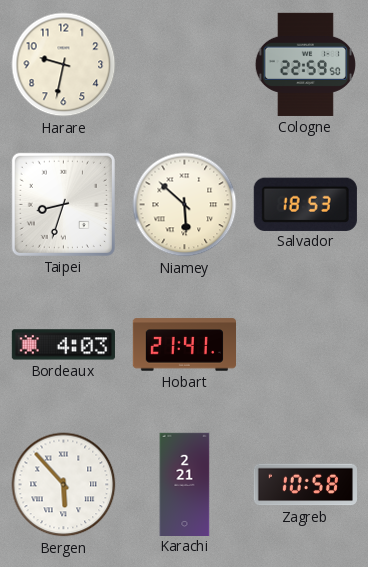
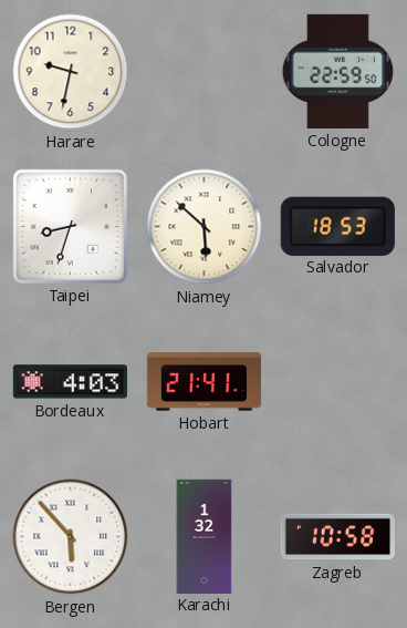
Karachi: 2:21 -> 1:32
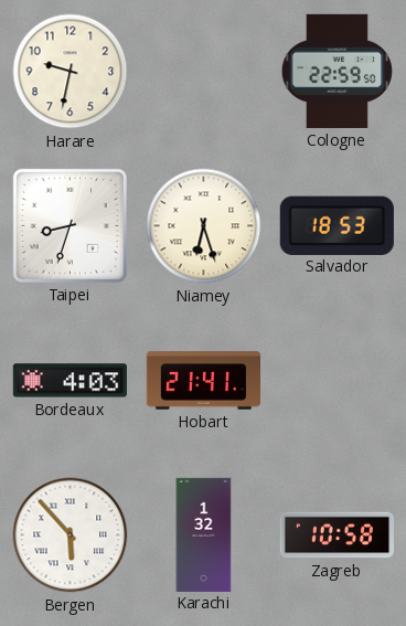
Niamey: 5:52 -> 6:27
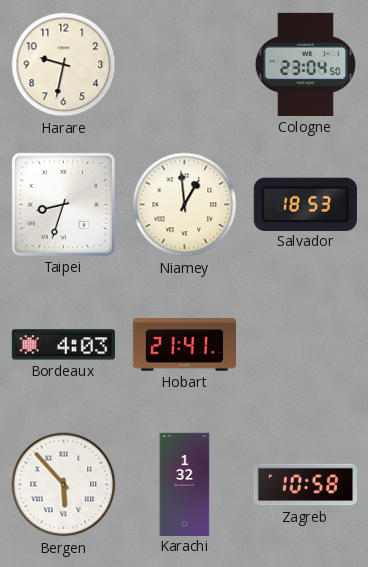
Cologne: 22:59 -> 23:04
Niamey: 6:27 -> 12:59
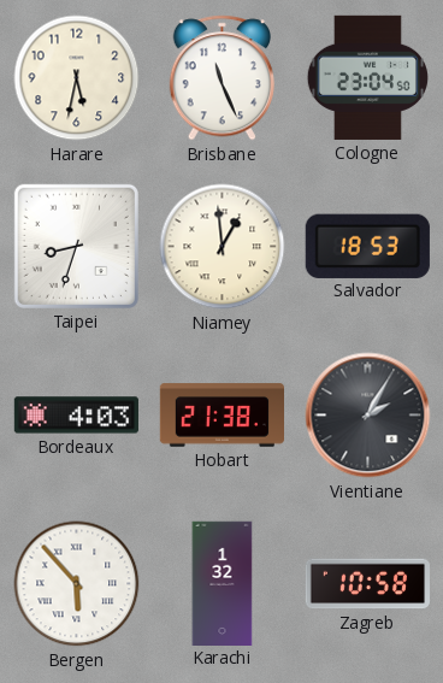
Harare: 9:32 -> 5:32
Brisbane: none -> 11:26
Hobart: 21:41 -> 21:38
Vientiane: none -> 2:05
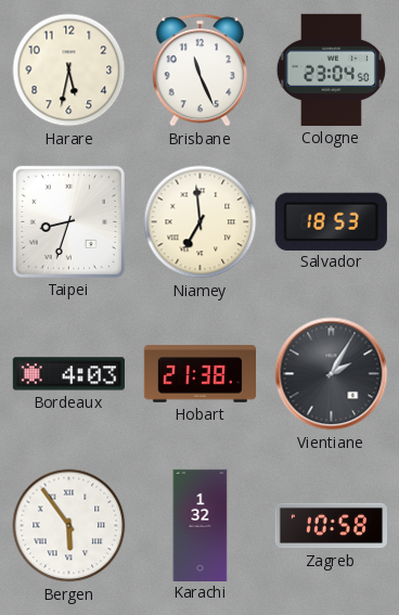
Niamey: 12:59 -> 6:59
Bergen: 5:53 -> 5:54
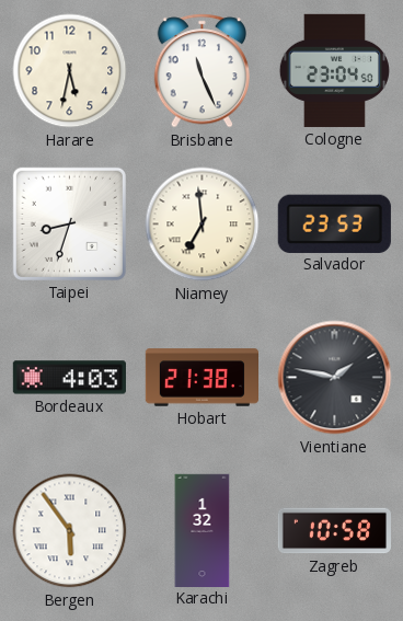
Salvador: 18:53 -> 23:53
Vientiane: 2:05 -> 1:47
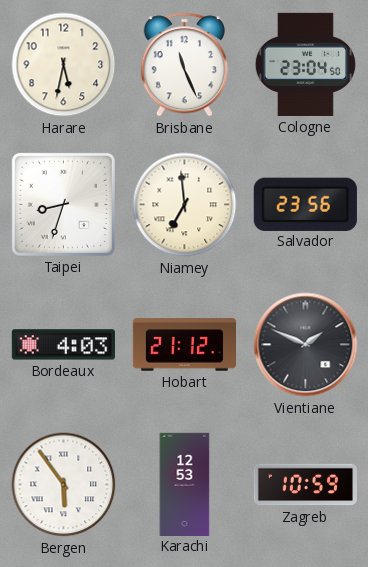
Salvador: 23:53 -> 23:56
Hobart: 21:38 -> 21:12
Vientiane: 1:47 -> 1:49
Karachi: 1:32 -> 12:53
Zagreb: 10:58 -> 10:59
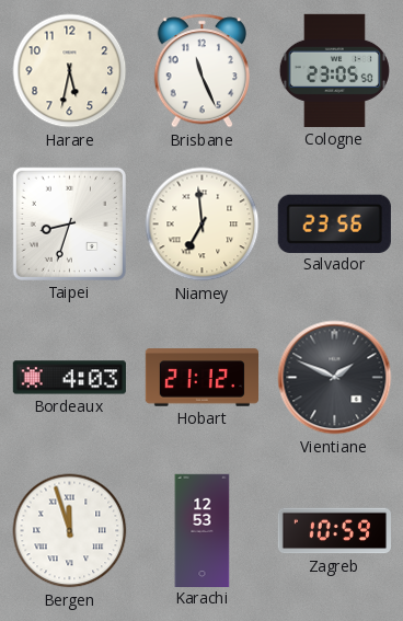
Cologne: 23:04 -> 23:05
Bergen: 5:54 -> 11:57
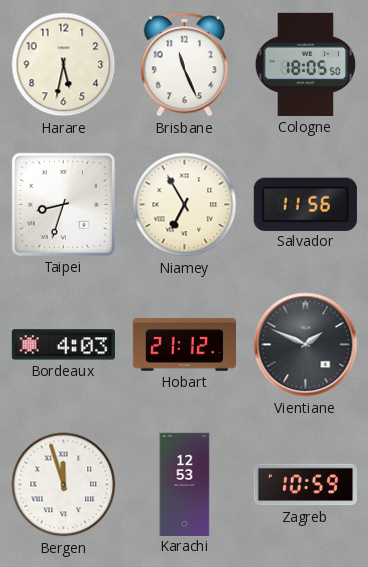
Cologne: 23:05 -> 18:05
Niamey: 6:59 -> 6:55
Salvador: 23:56 -> 11:56
